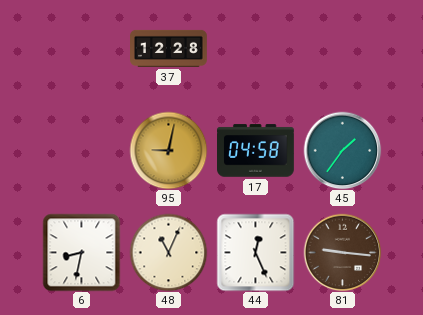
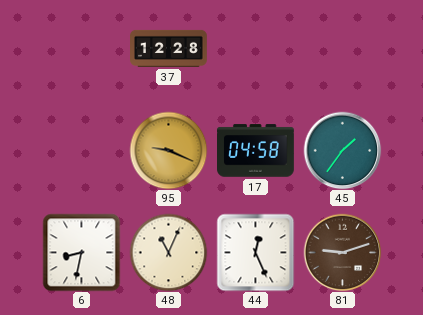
95: 9:02 -> 9:19
81: 9:16 -> 9:12
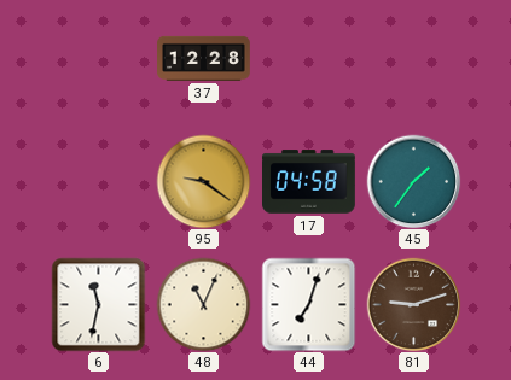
95: 9:19 -> 9:21
6: 8:32 -> 11:32
44: 12:26 -> 7:03
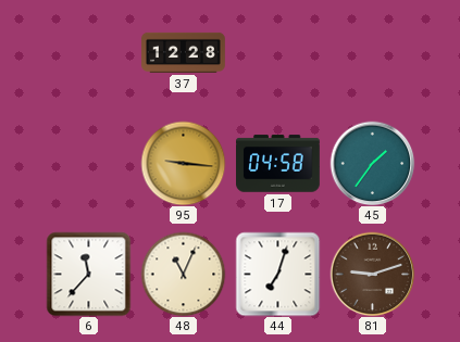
95: 9:21 -> 9:16
6: 11:32 -> 11:37
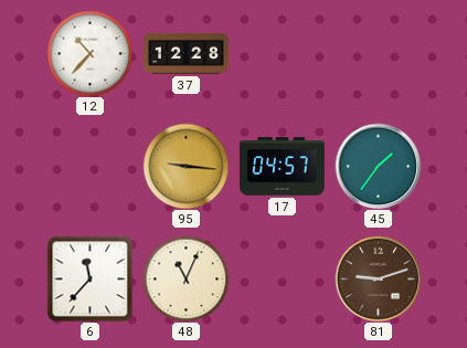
12: none -> 10:37
17: 04:58 -> 04:57
44: 7:03 -> none
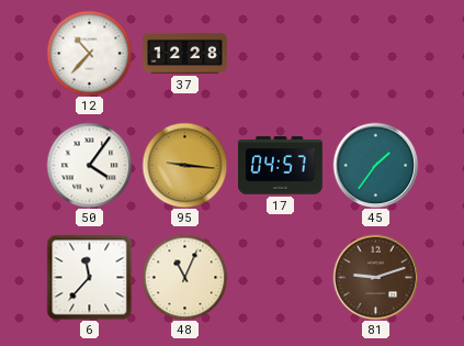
50: none -> 4:06
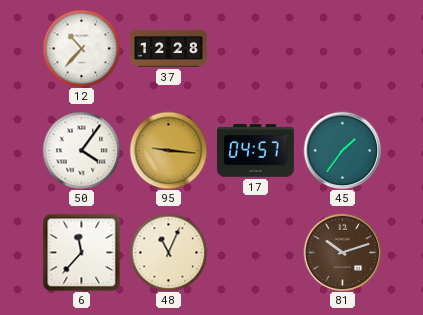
81: 9:12 -> 10:12
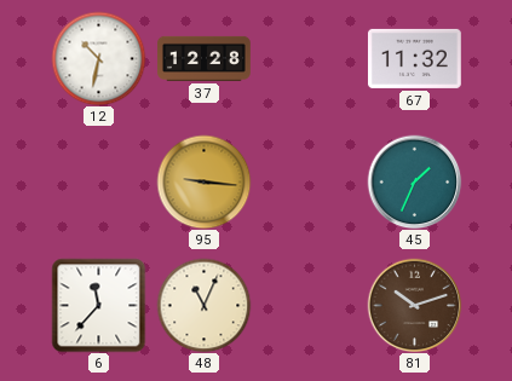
12: 10:37 -> 10:32
67: none -> 11:32
50: 4:06 -> none
17: 04:57 -> none
45: 1:36 -> 1:34
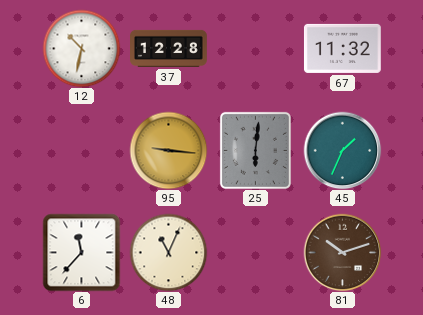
25: none -> 6:01
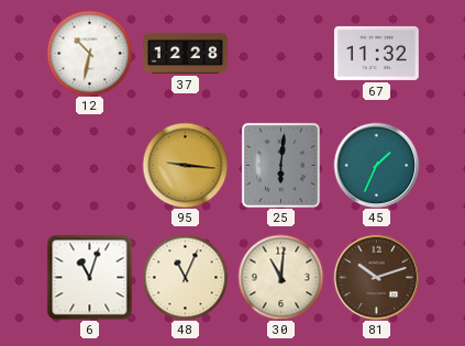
6: 11:37 -> 11:03
30: none -> 11:01
